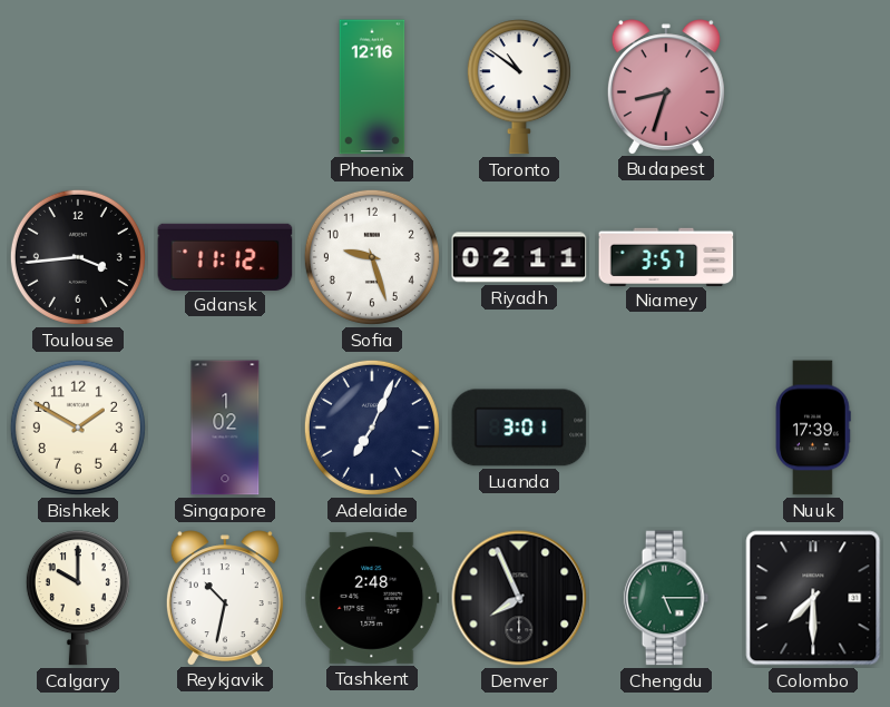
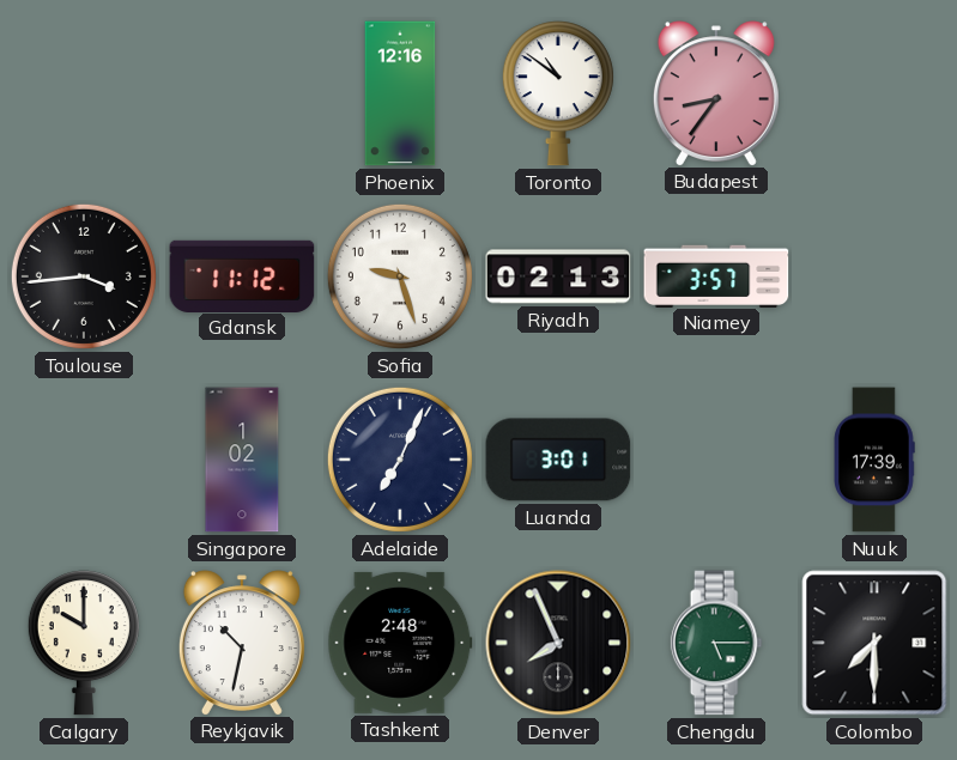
Budapest: 8:33 -> 8:36
Riyadh: 02:11 -> 02:13
Bishkek: 1:50 -> none
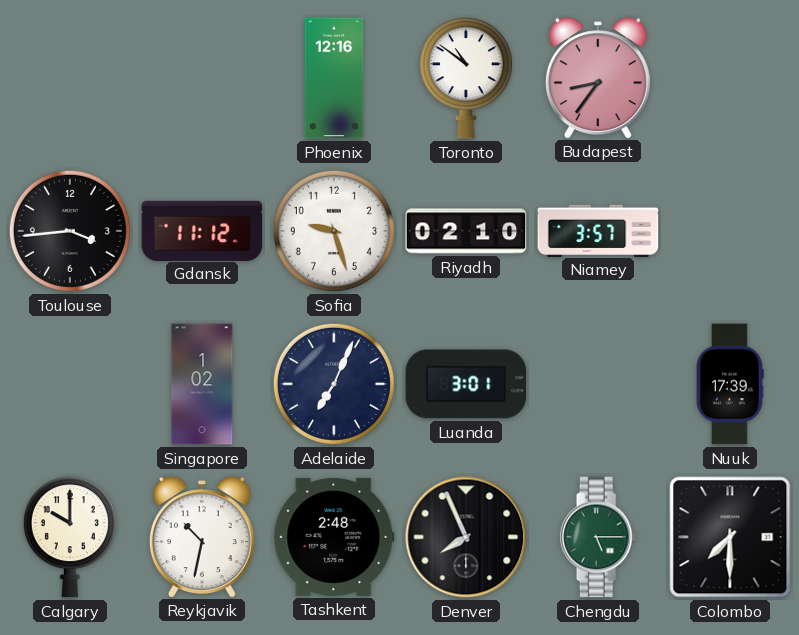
Riyadh: 02:13 -> 02:10
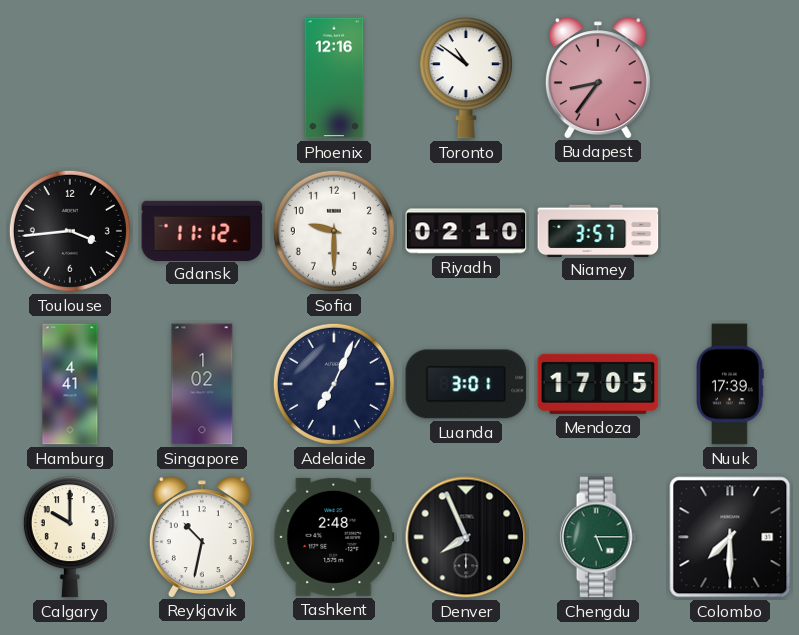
Sofia: 9:27 -> 9:30
Hamburg: none -> 4:41
Mendoza: none -> 17:05
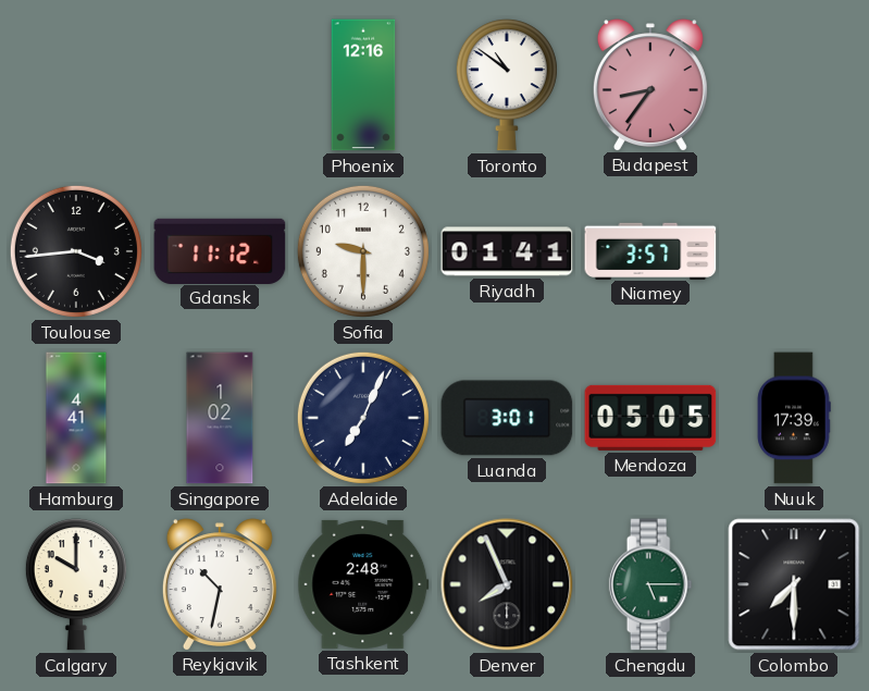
Riyadh: 02:10 -> 01:41
Mendoza: 17:05 -> 05:05
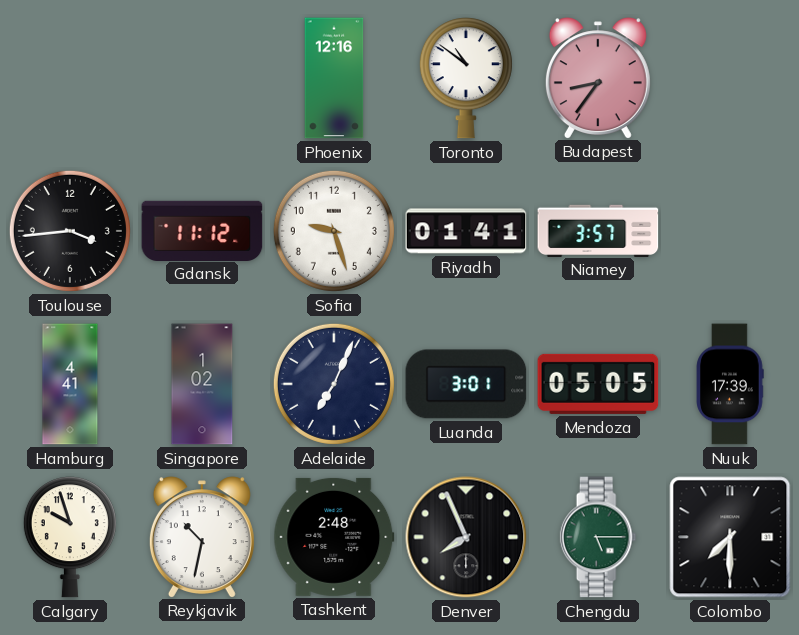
Sofia: 9:30 -> 9:27
Calgary: 10:00 -> 9:57
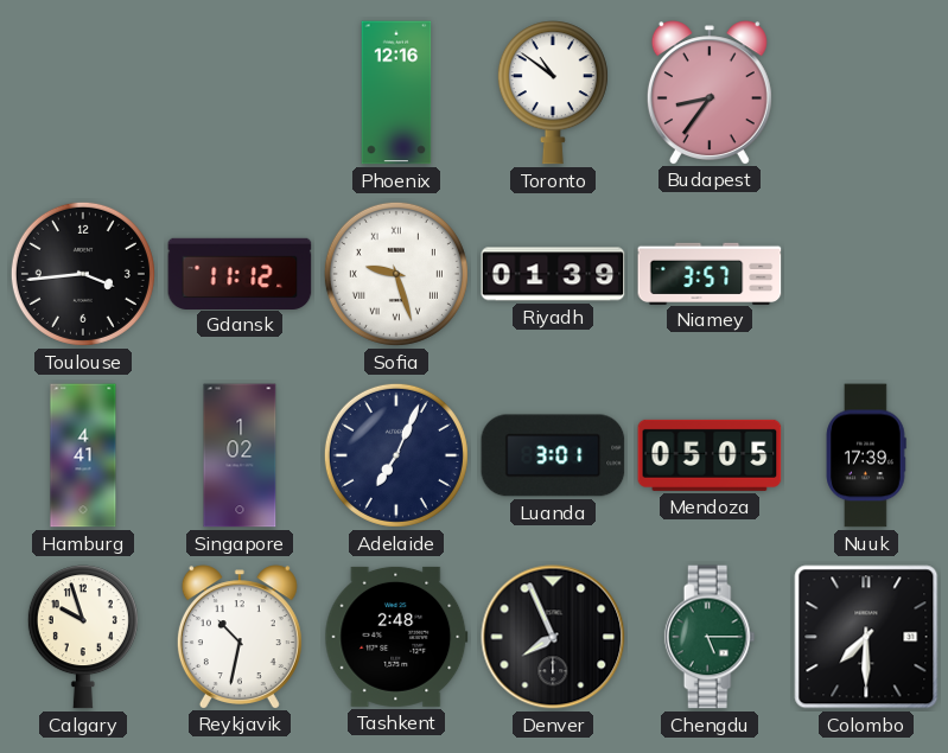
Sofia numerals: Arabic -> Roman
Riyadh: 01:41 -> 01:39
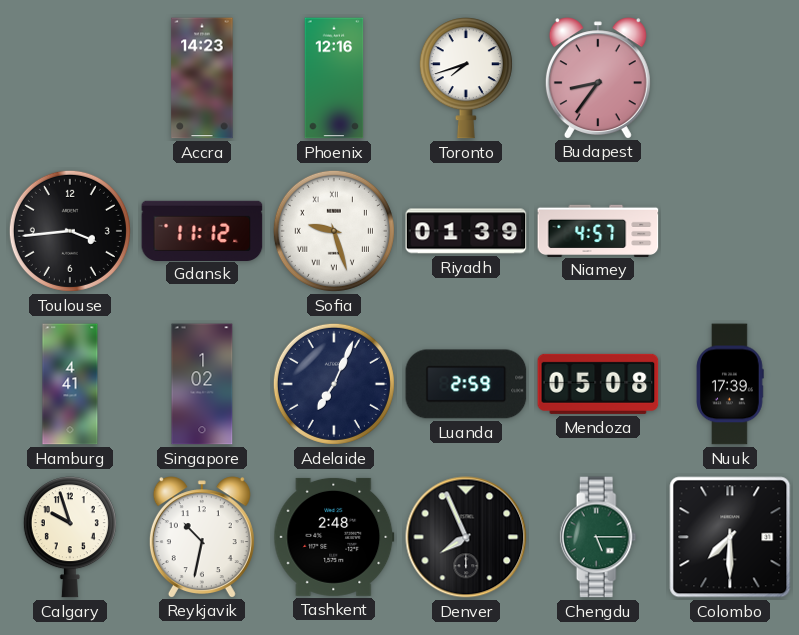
Accra: none -> 14:23
Toronto: 10:51 -> 7:42
Niamey: 3:57 -> 4:57
Luanda: 3:01 -> 2:59
Mendoza: 05:05 -> 05:08
